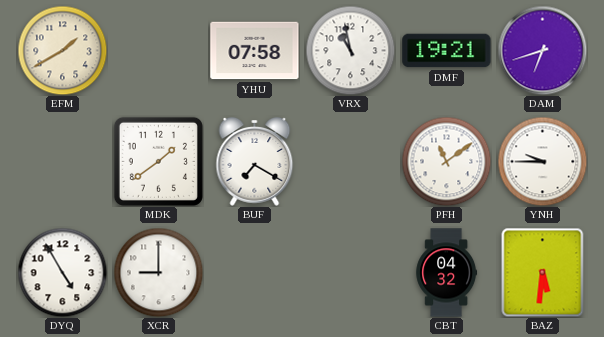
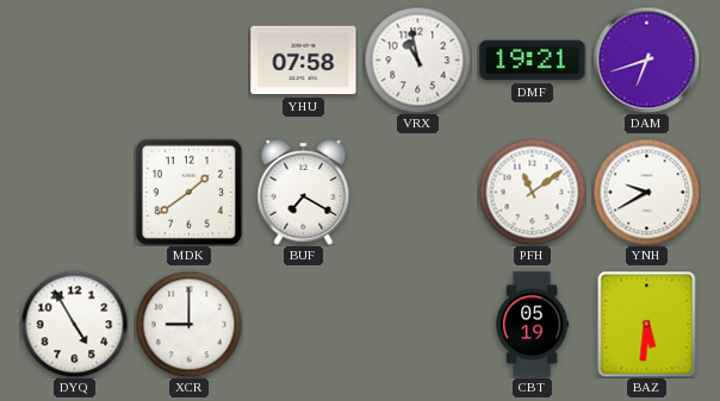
EFM: 1:40 -> none
YNH: 9:45 -> 9:40
CBT: 04:32 -> 05:19
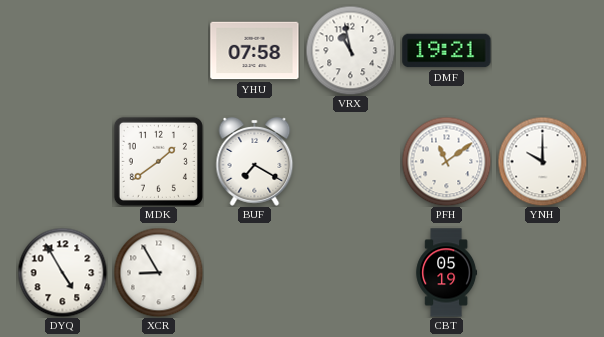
DAM: 6:42 -> none
YNH: 9:40 -> 10:00
XCR: 9:00 -> 8:55
BAZ: 5:31 -> none
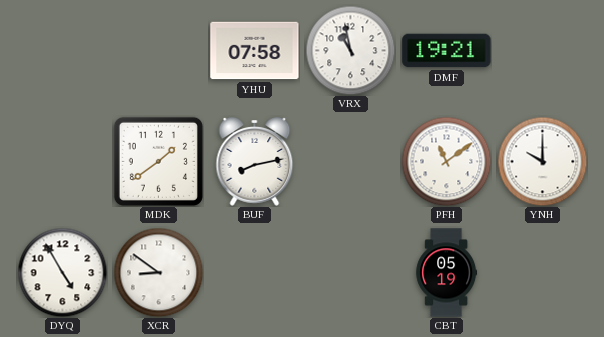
BUF: 7:20 -> 8:13
XCR: 8:55 -> 8:51
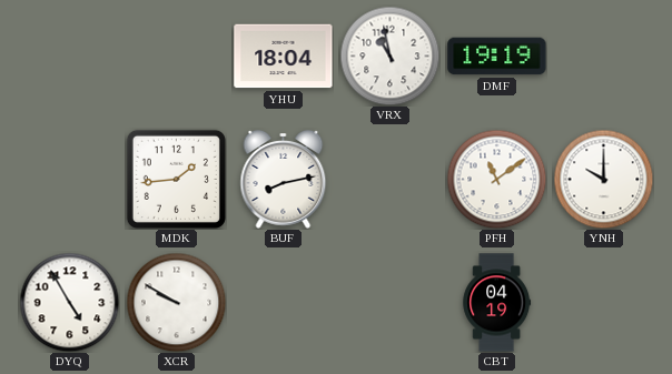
YHU: 07:58 -> 18:04
DMF: 19:21 -> 19:19
MDK: 1:39 -> 1:44
XCR: 8:51 -> 9:50
CBT: 05:19 -> 04:19
